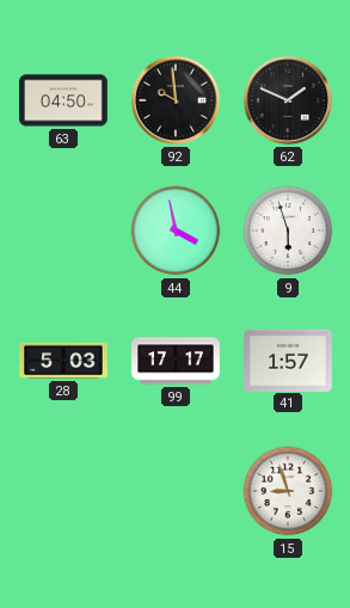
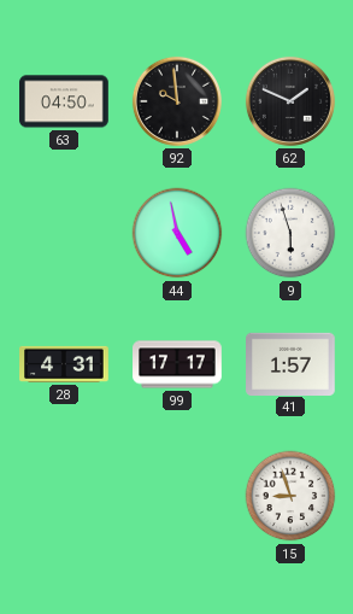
44: 3:58 -> 4:58
28: 5:03 -> 4:31
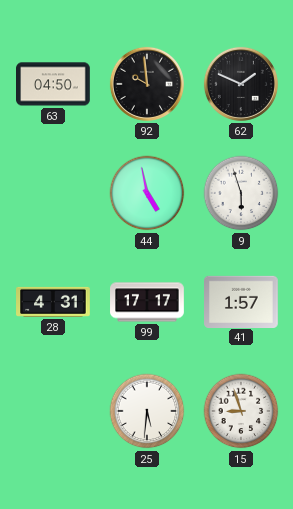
25: none -> 5:31
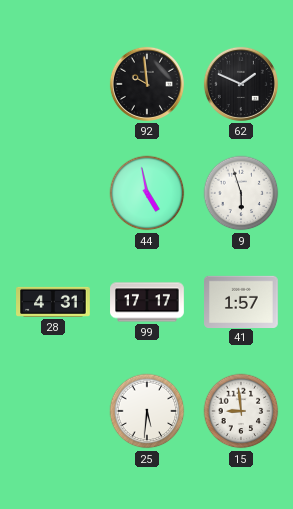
63: 04:50 -> none
15: 8:57 -> 8:59
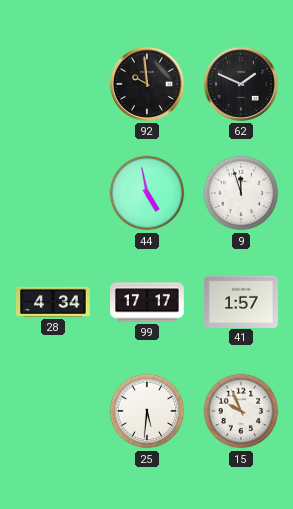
9: 5:57 -> 11:57
28: 4:31 -> 4:34
15: 8:59 -> 9:56
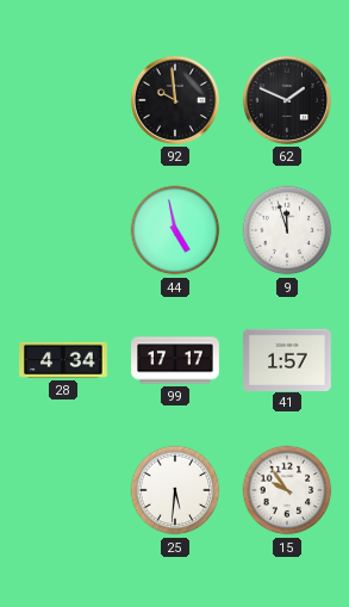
15: 9:56 -> 9:54
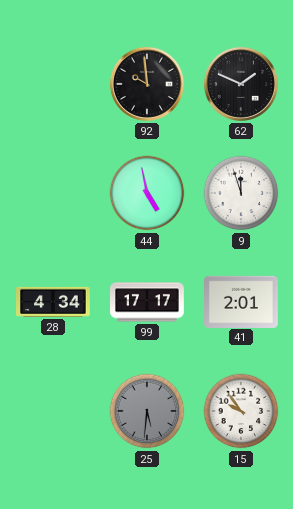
41: 1:57 -> 2:01
25 dial: white -> grey
